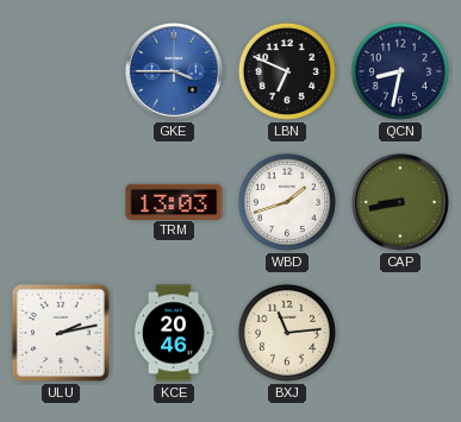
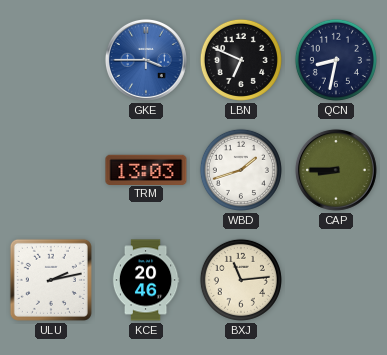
CAP: 8:43 -> 8:45
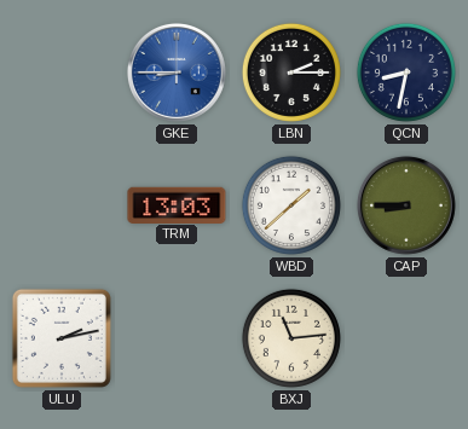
GKE: 3:45 -> 8:45
LBN: 6:49 -> 2:15
WBD: 1:42 -> 1:38
KCE: 20:46 -> none
